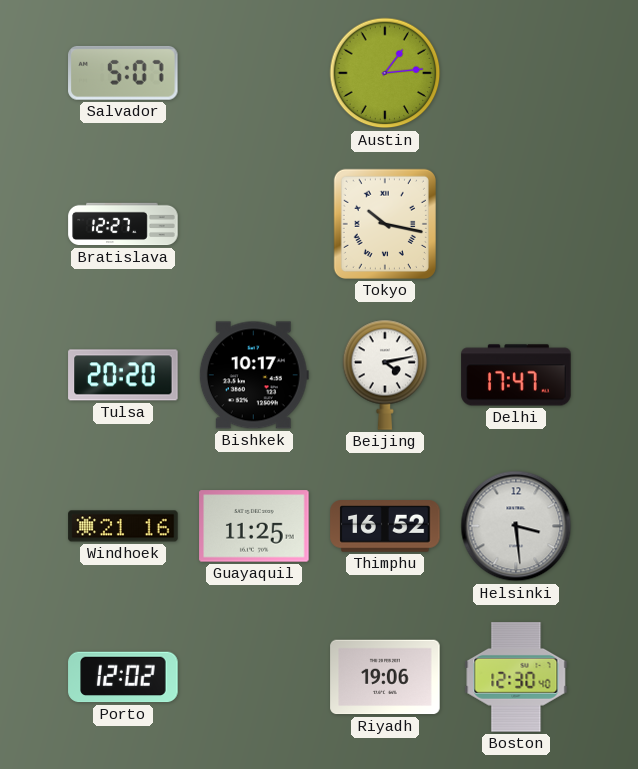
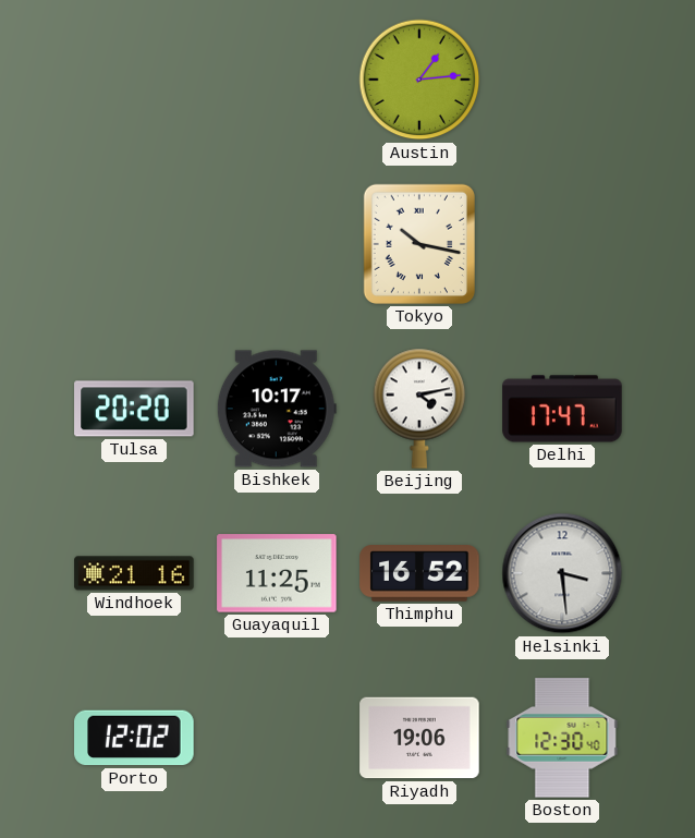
Salvador: 5:07 -> none
Bratislava: 12:27 -> none
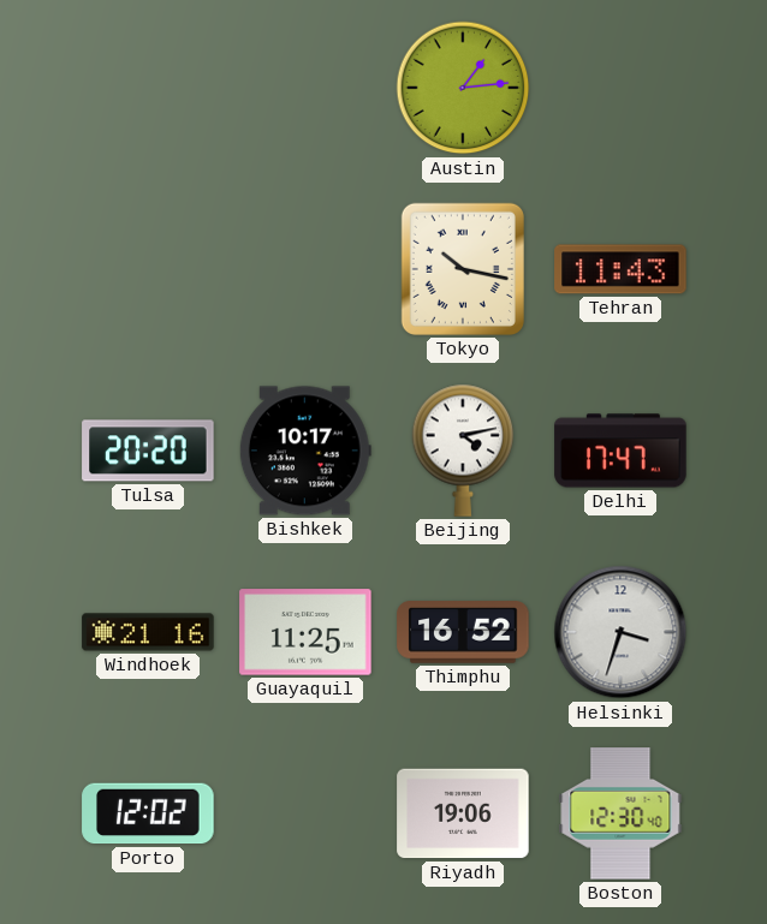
Tehran: none -> 11:43
Helsinki: 3:29 -> 3:33
